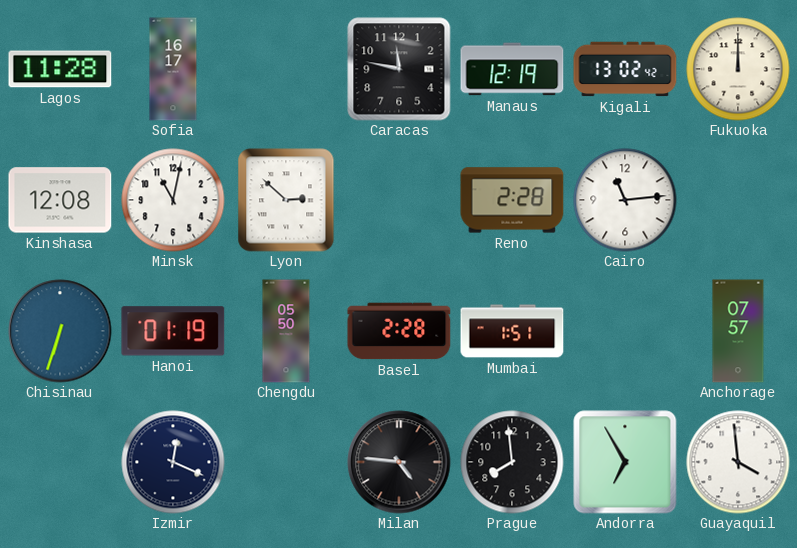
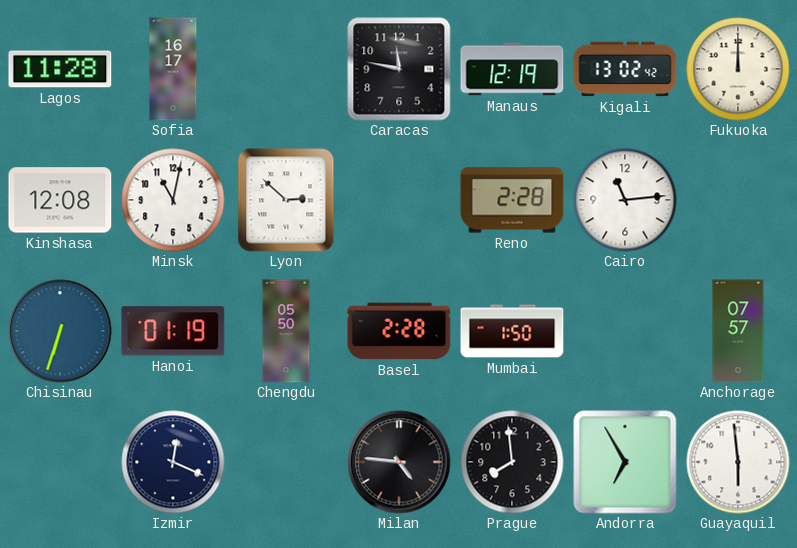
Mumbai: 1:51 -> 1:50
Guayaquil: 3:59 -> 5:59
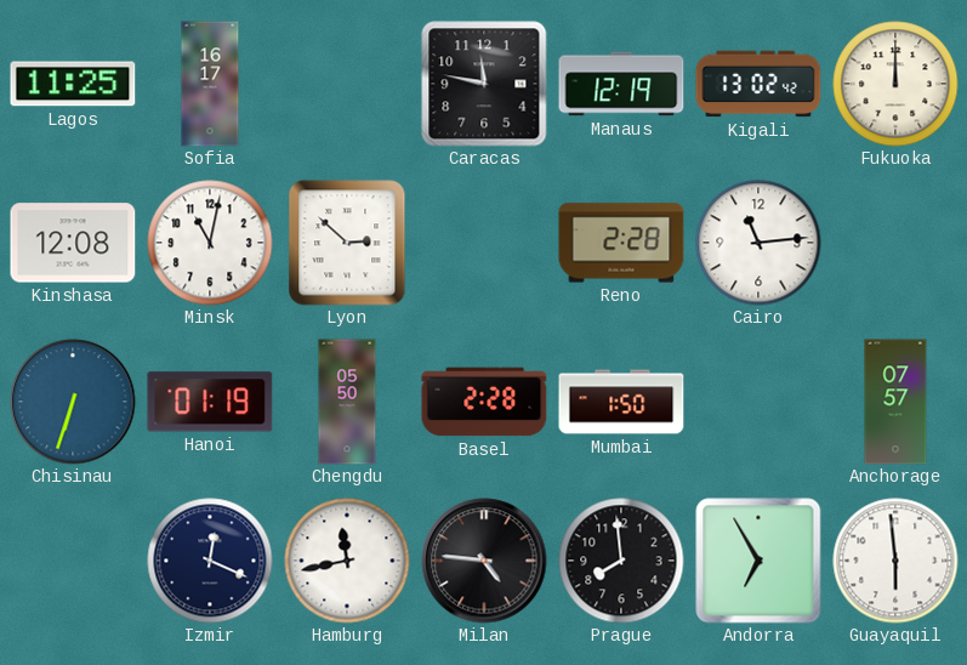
Lagos: 11:28 -> 11:25
Hamburg: none -> 11:43
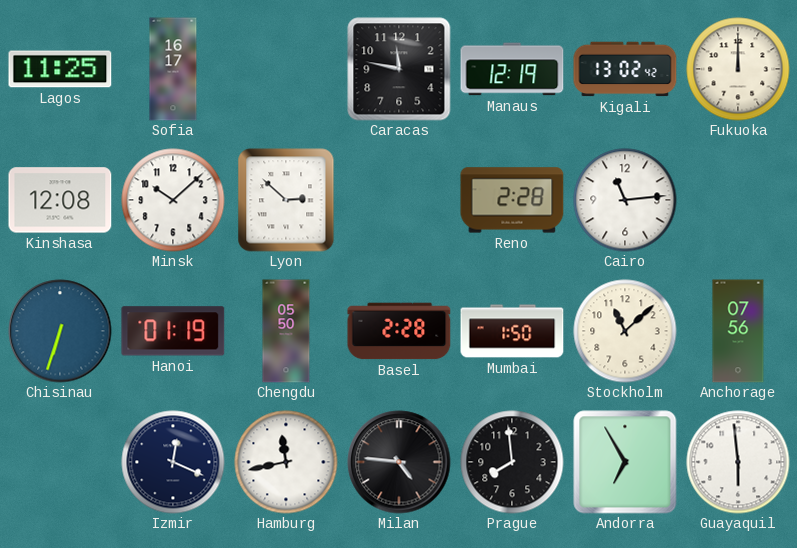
Minsk: 11:02 -> 10:08
Stockholm: none -> 11:08
Anchorage: 07:57 -> 07:56
